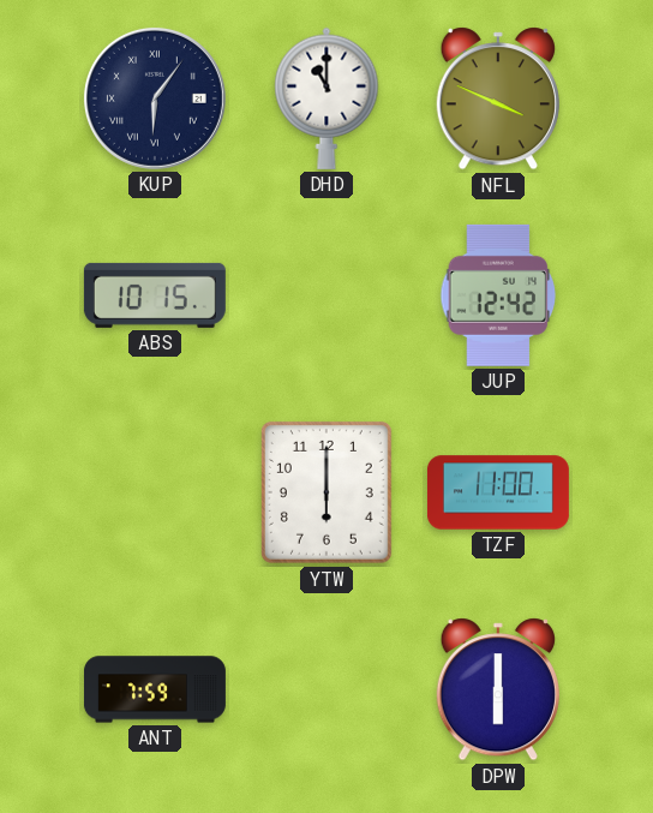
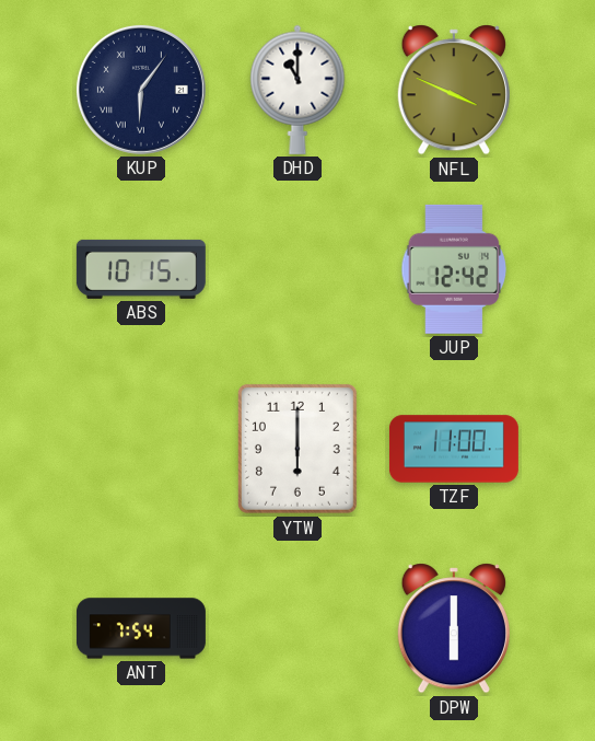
ANT: 7:59 -> 7:54
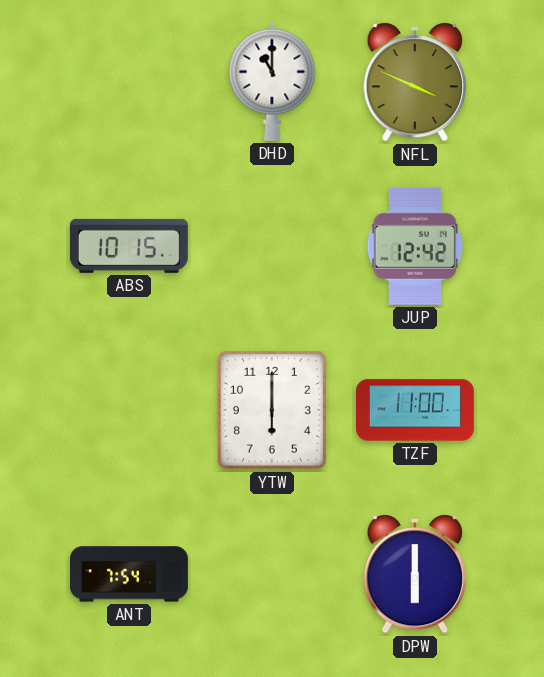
KUP: 6:06 -> none
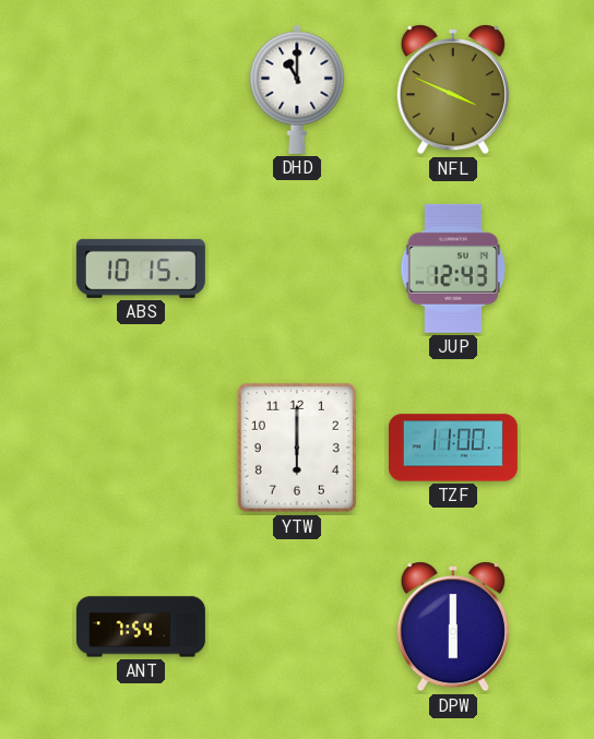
JUP: 12:42 -> 12:43
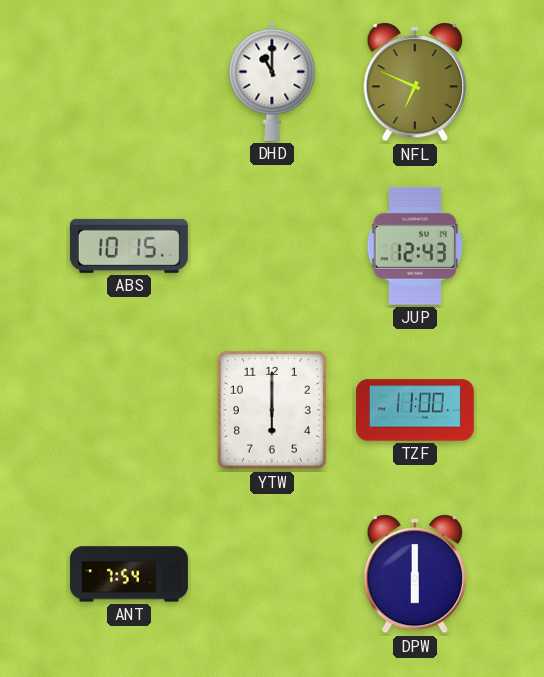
NFL: 3:49 -> 6:49
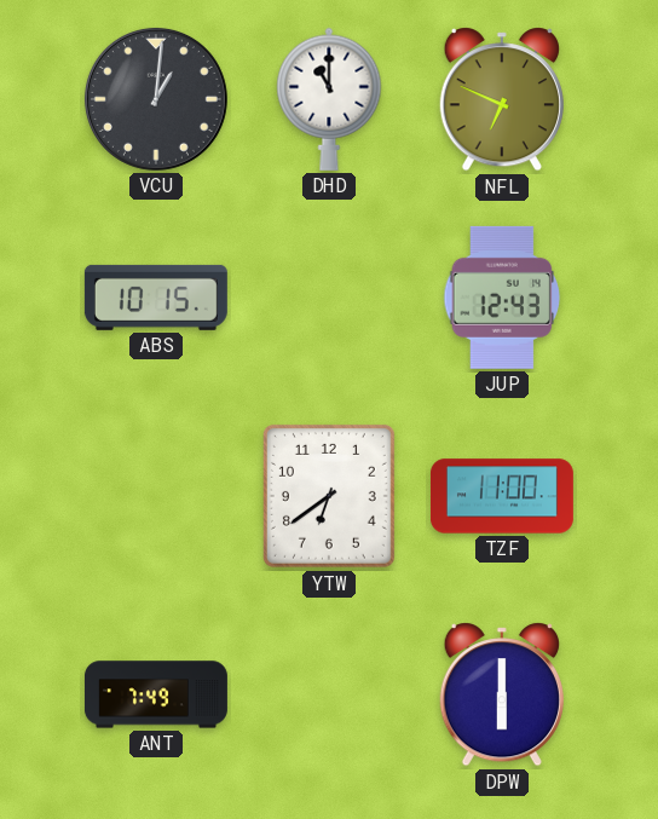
VCU: none -> 1:01
YTW: 6:00 -> 6:39
ANT: 7:54 -> 7:49
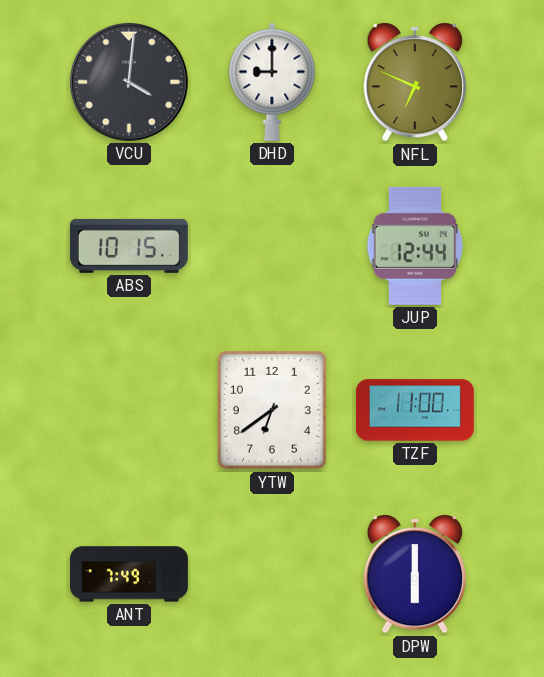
VCU: 1:01 -> 4:01
DHD: 11:00 -> 9:00
JUP: 12:43 -> 12:44
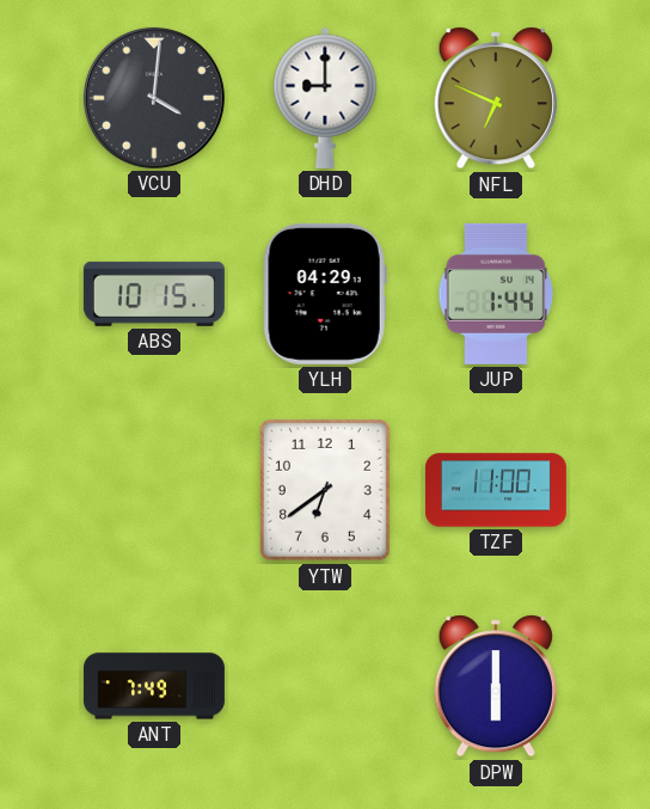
YLH: none -> 04:29
JUP: 12:44 -> 1:44
